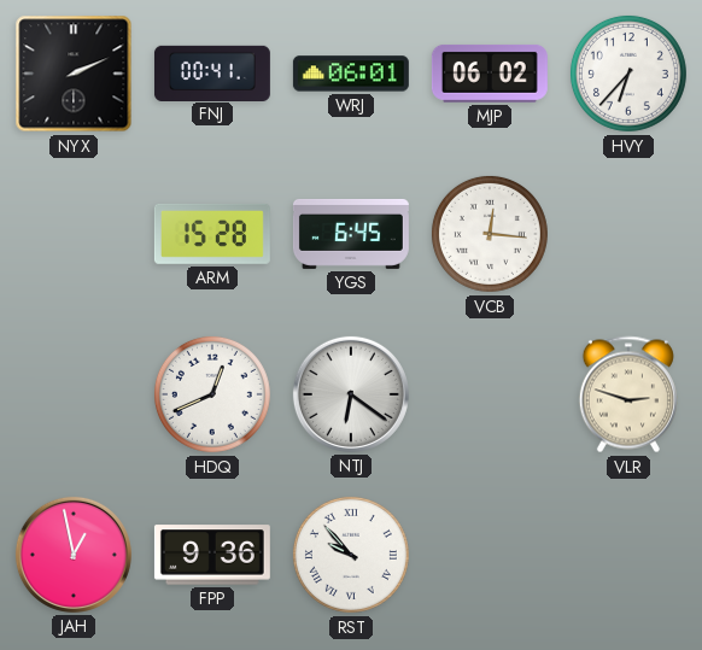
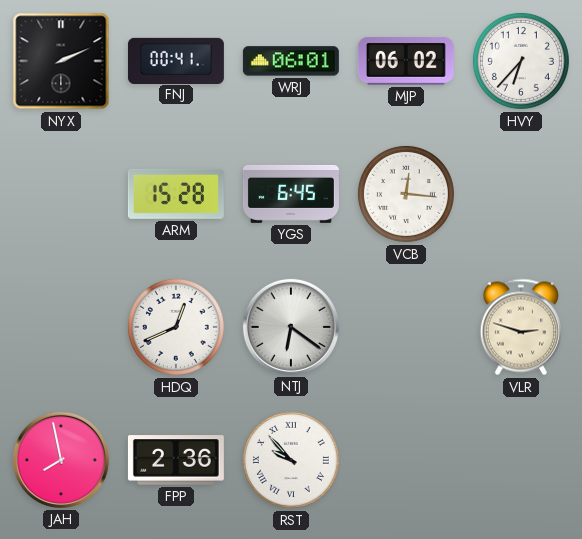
JAH: 12:58 -> 7:58
FPP: 9:36 -> 2:36
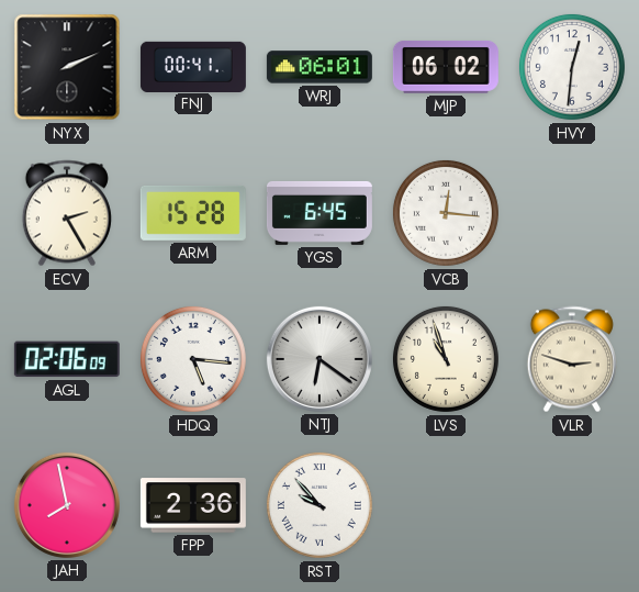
HVY: 6:37 -> 12:31
ECV: none -> 2:25
AGL: none -> 02:06
HDQ: 12:41 -> 5:16
LVS: none -> 10:57
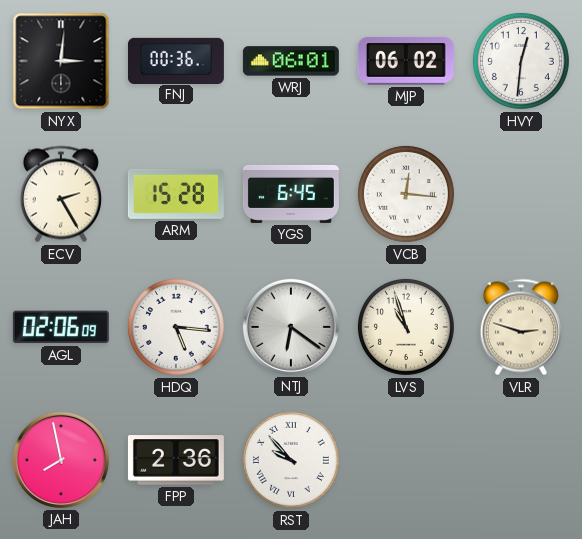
NYX: 2:11 -> 3:01
FNJ: 00:41 -> 00:36
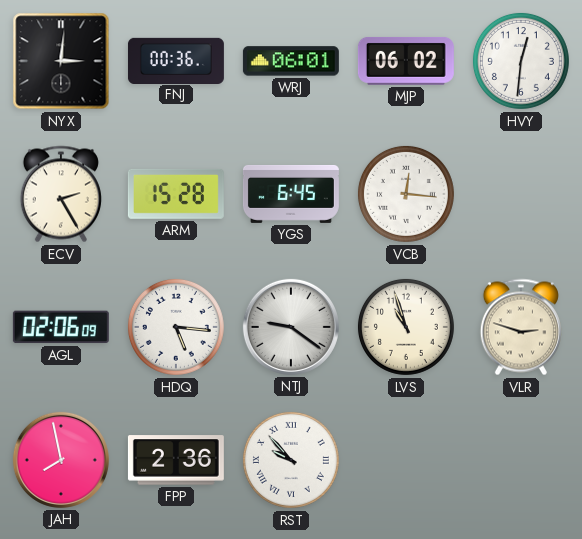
NTJ: 6:21 -> 9:21
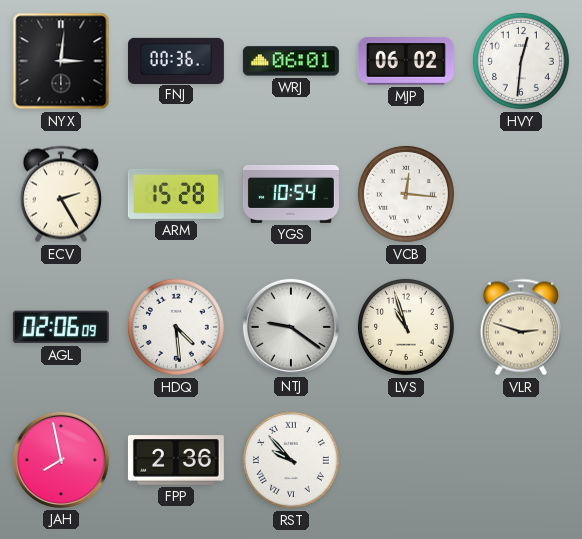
YGS: 6:45 -> 10:54
HDQ: 5:16 -> 4:29
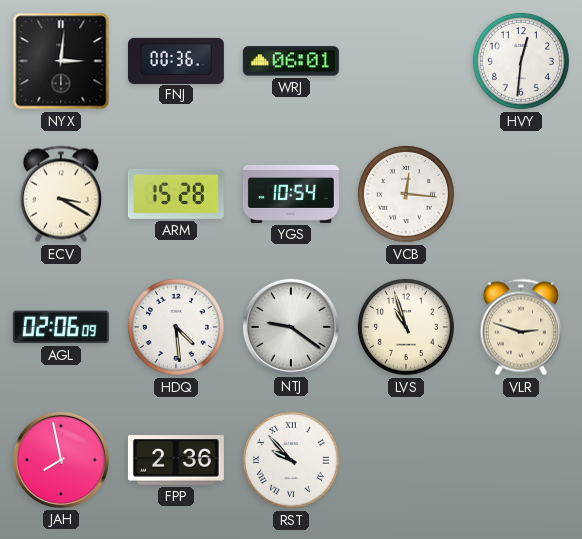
MJP: 06:02 -> none
ECV: 2:25 -> 3:20
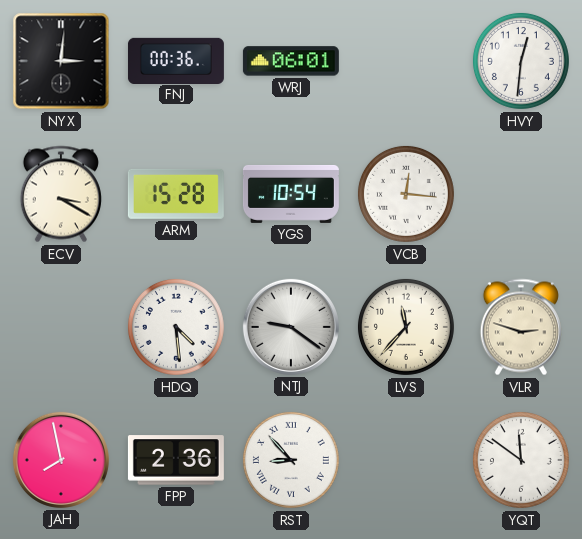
AGL: 02:06 -> none
LVS: 10:57 -> 11:37
RST: 9:53 -> 8:53
YQT: none -> 11:51
